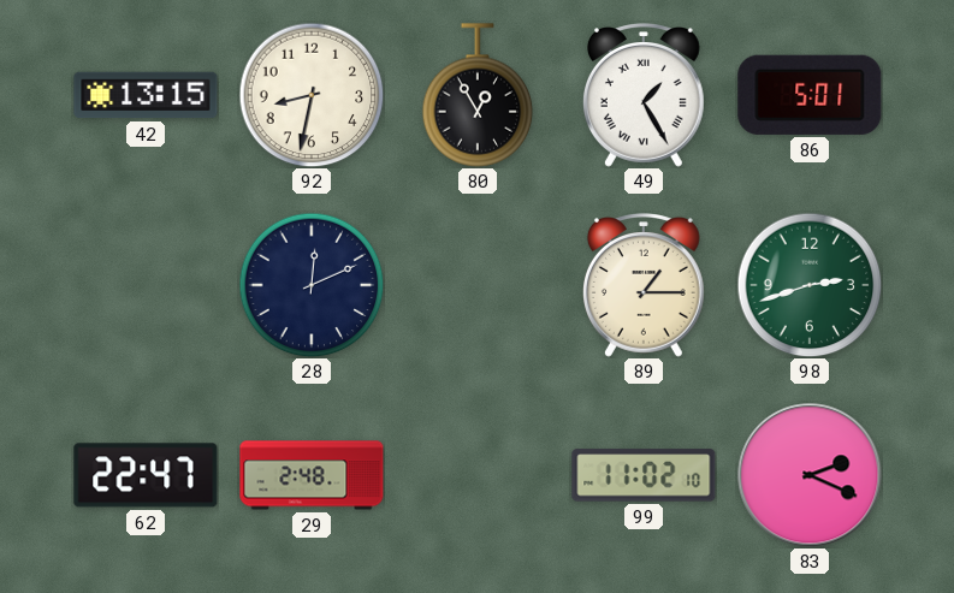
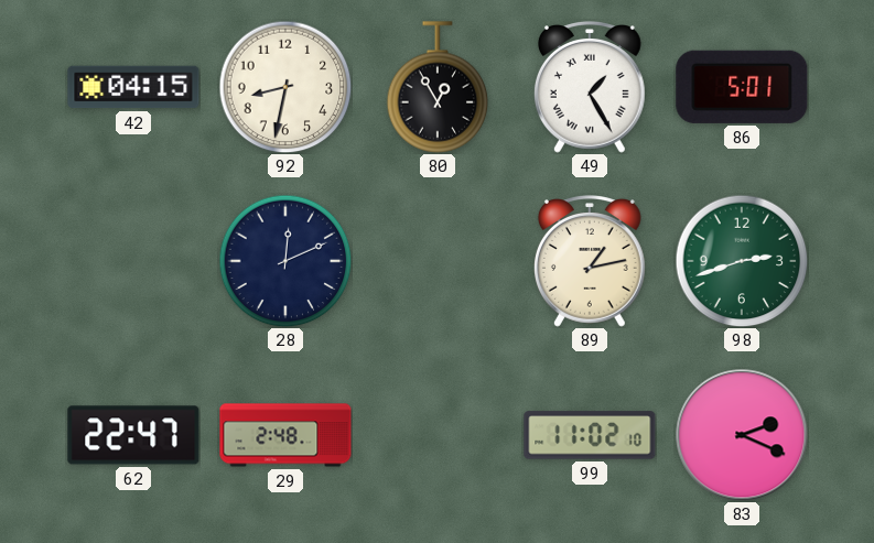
42: 13:15 -> 04:15
89: 1:15 -> 1:13
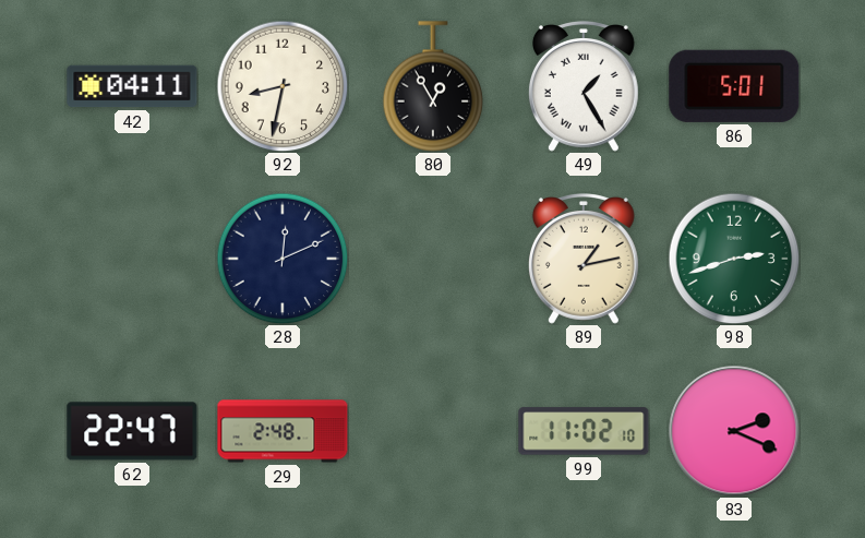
42: 04:15 -> 04:11
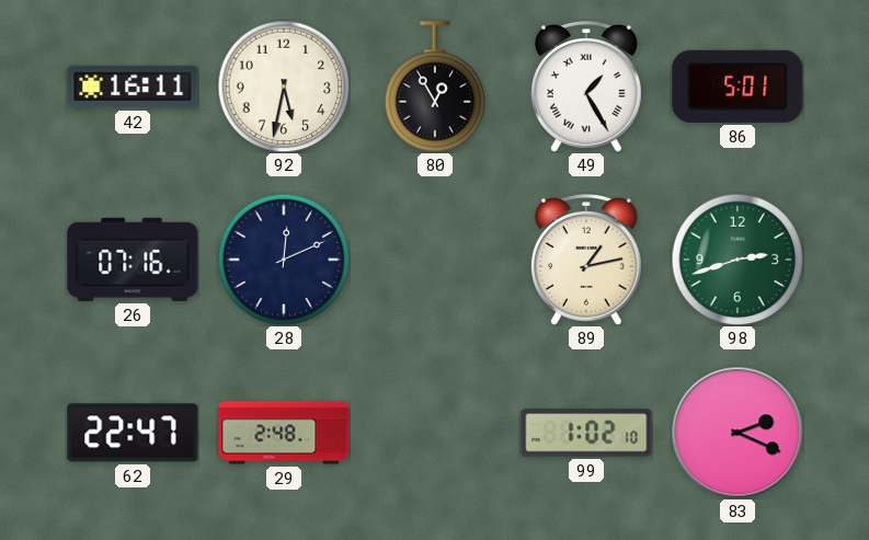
42: 04:11 -> 16:11
92: 8:32 -> 5:32
26: none -> 07:16
99: 11:02 -> 1:02
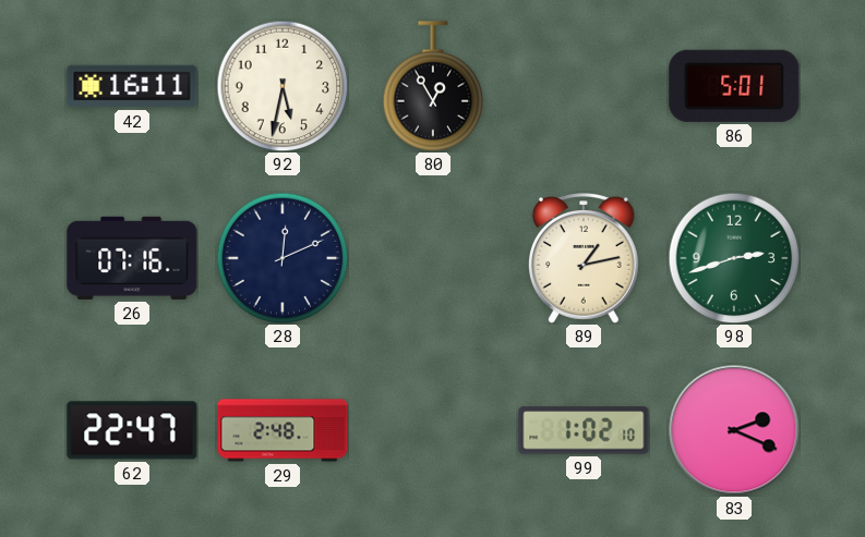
49: 1:25 -> none
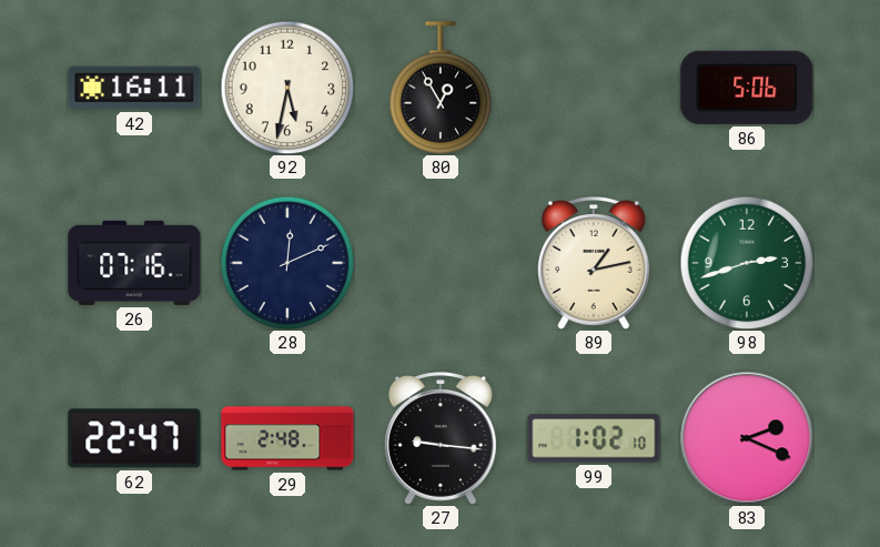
86: 5:01 -> 5:06
27: none -> 9:16
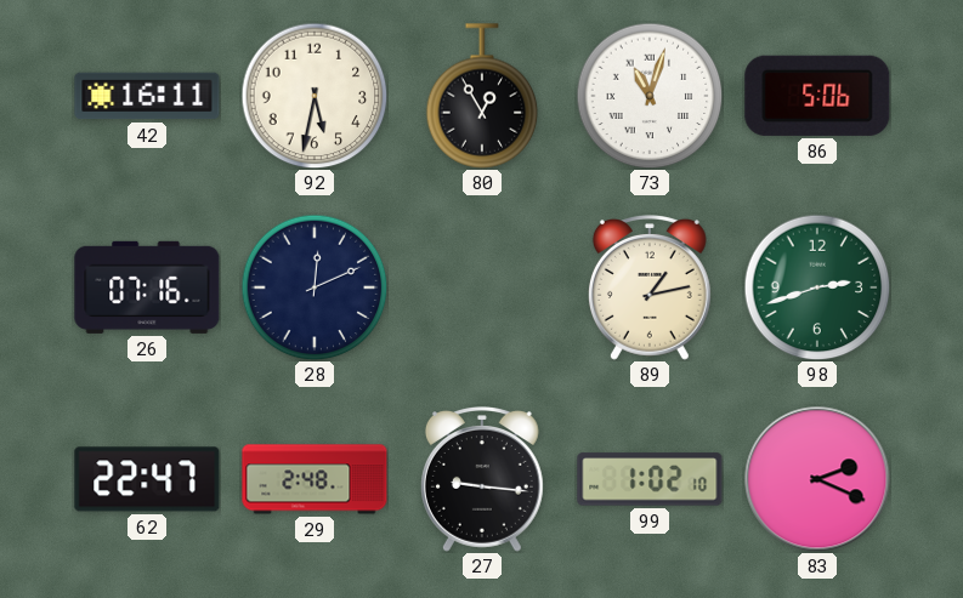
73: none -> 11:03
